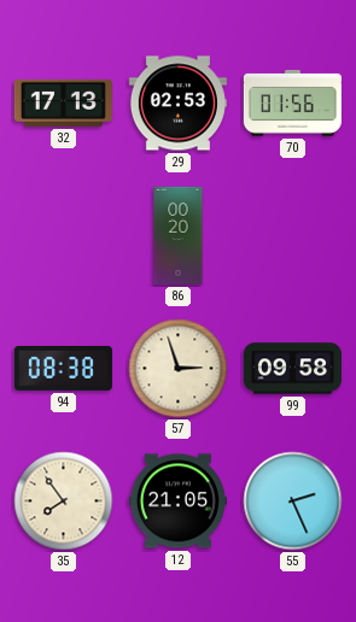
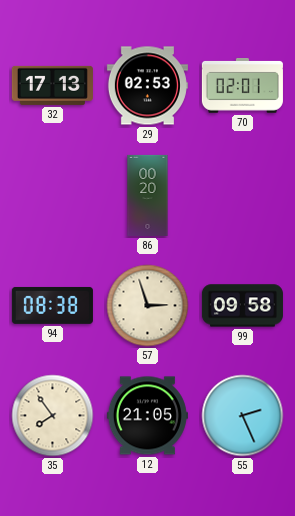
70: 01:56 -> 02:01
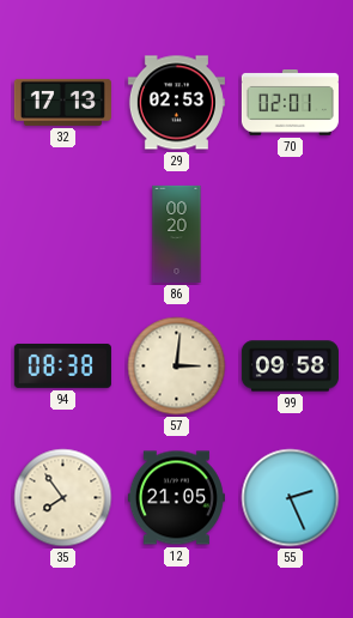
57: 2:57 -> 3:01
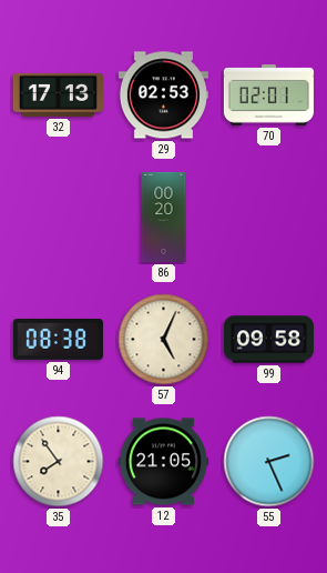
57: 3:01 -> 5:04
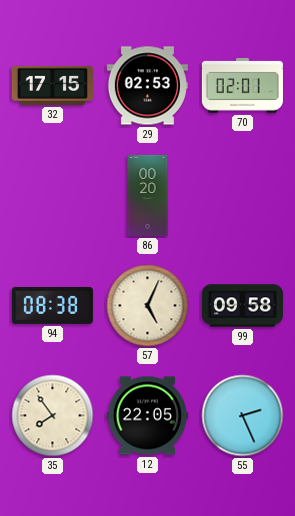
32: 17:13 -> 17:15
12: 21:05 -> 22:05
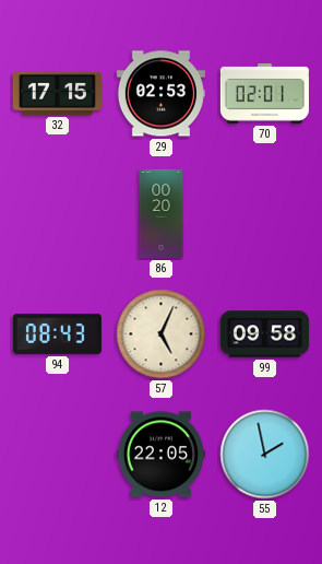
94: 08:38 -> 08:43
35: 7:54 -> none
55: 2:26 -> 1:58
